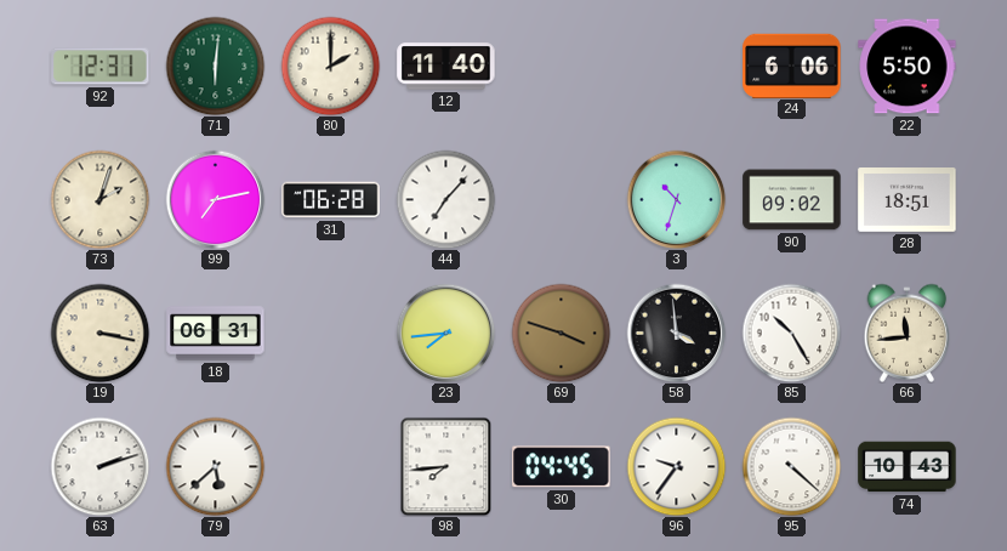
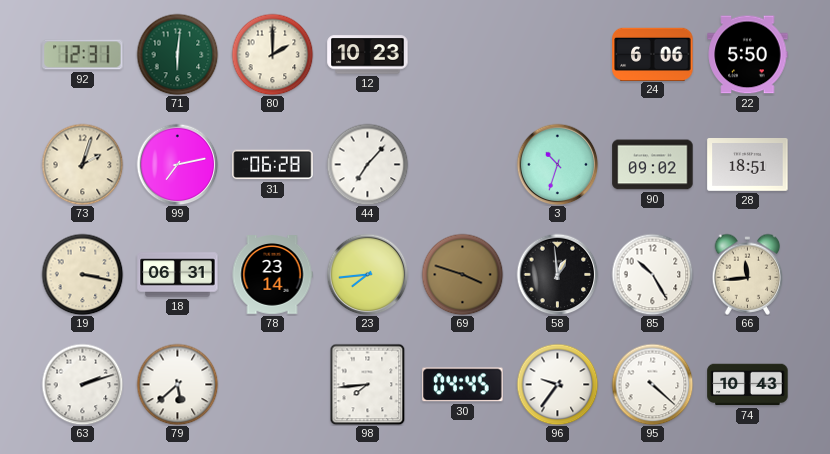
12: 11:40 -> 10:23
78: none -> 23:14
58: 3:59 -> 12:59
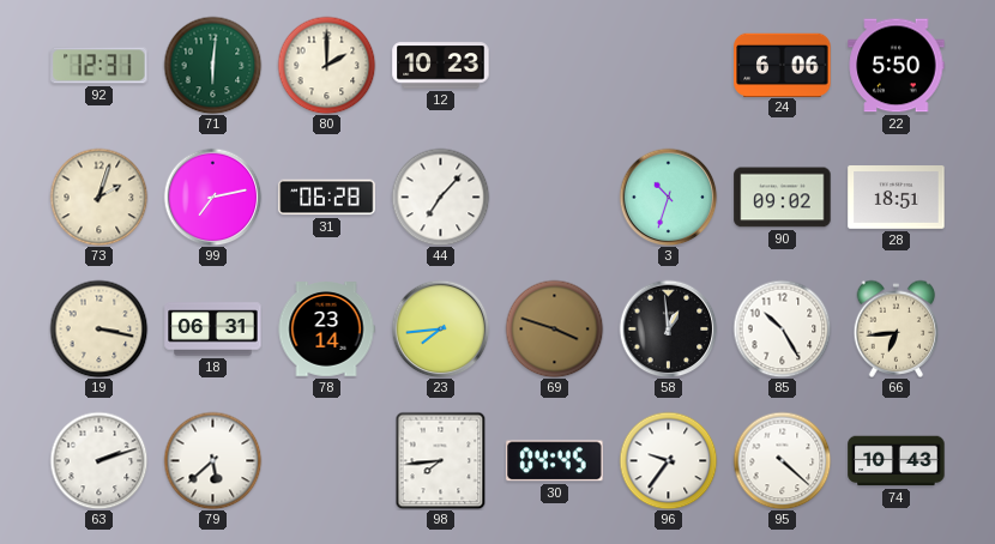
66: 11:44 -> 6:44
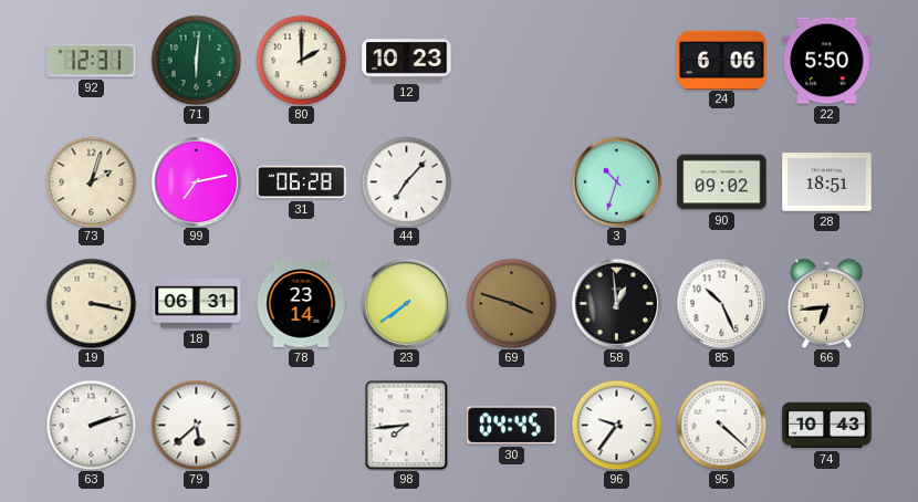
23: 7:44 -> 7:39
85: 10:25 -> 10:26
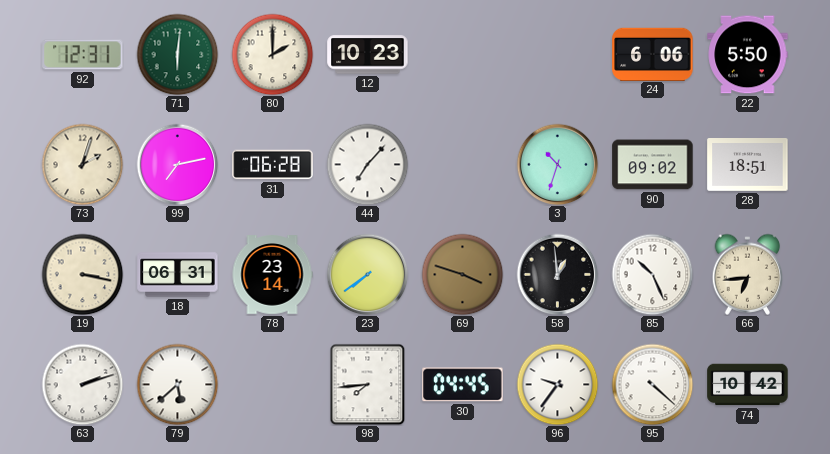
74: 10:43 -> 10:42
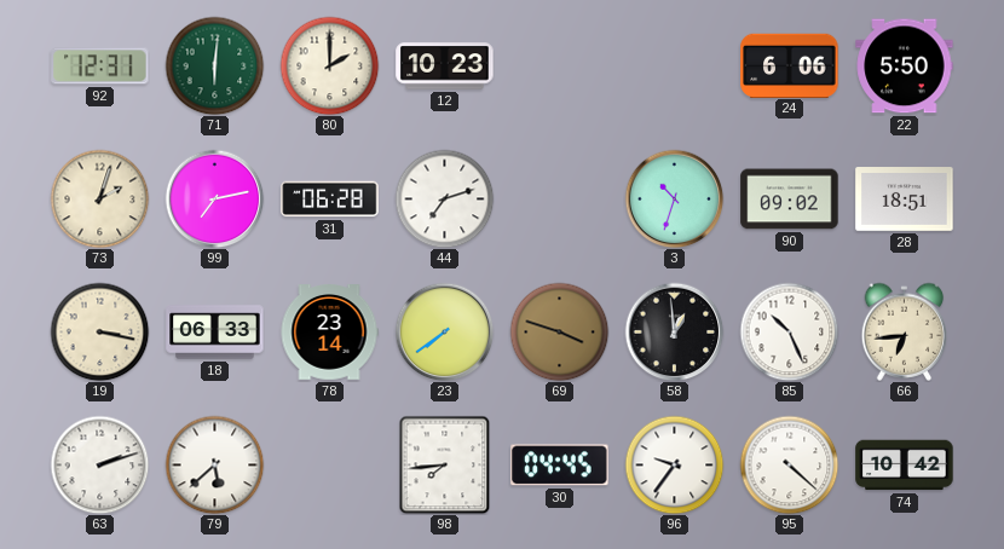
44: 7:07 -> 7:12
18: 06:31 -> 06:33
